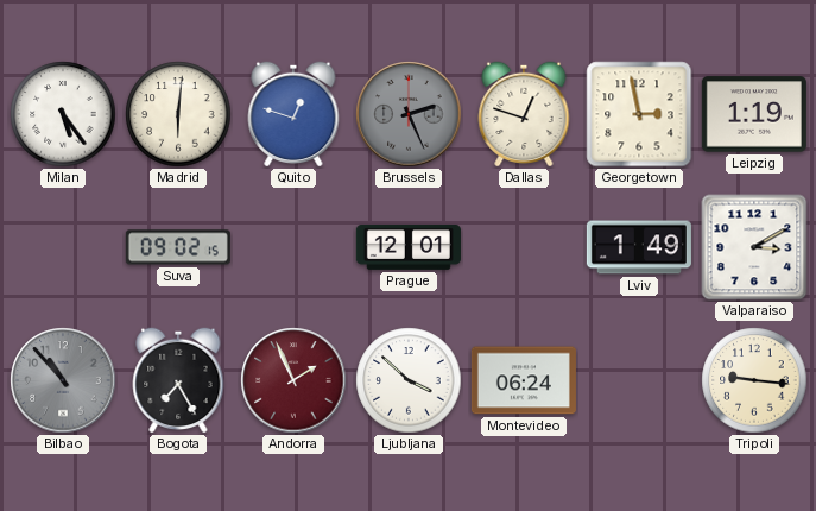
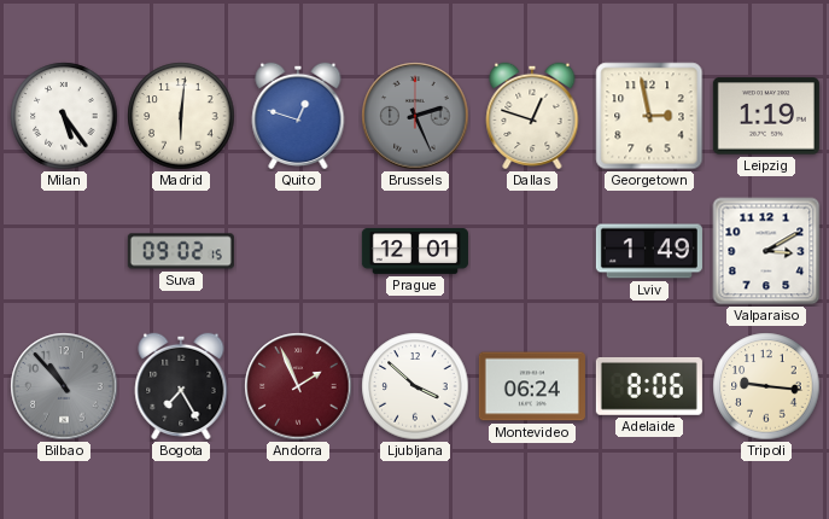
Adelaide: none -> 8:06
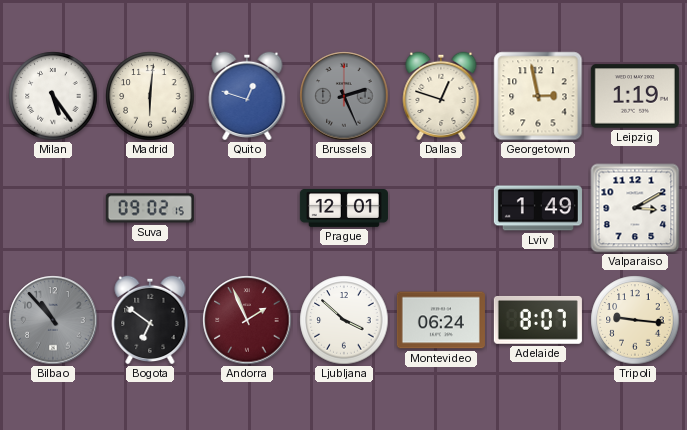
Bogota: 7:25 -> 6:51
Adelaide: 8:06 -> 8:07
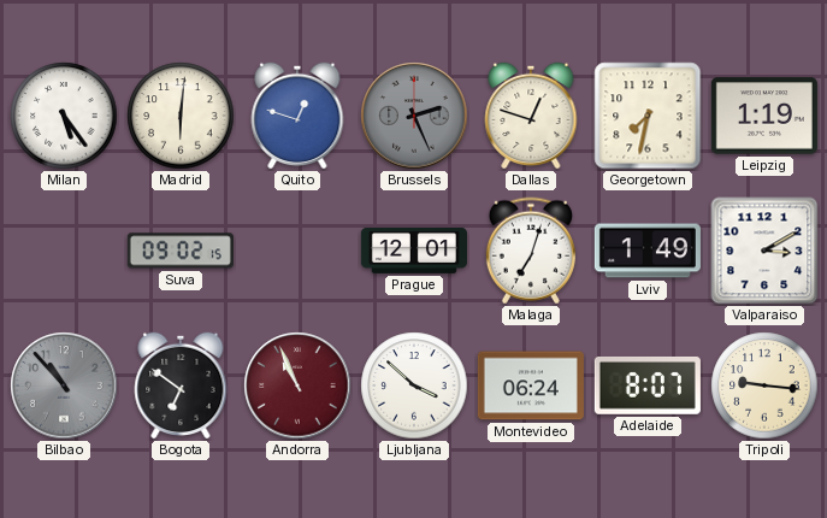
Georgetown: 2:58 -> 7:32
Malaga: none -> 7:03
Andorra: 1:56 -> 10:56
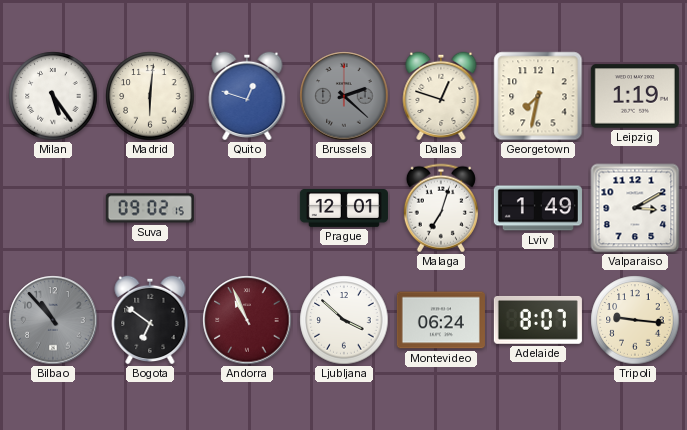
Brussels: 2:26 -> 2:22
